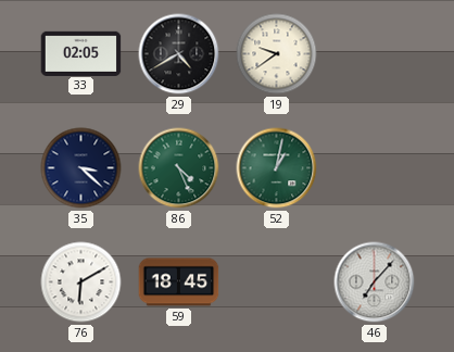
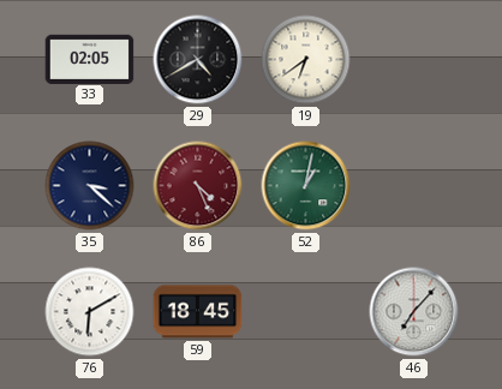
19: 9:39 -> 6:39
86 dial: green -> burgundy
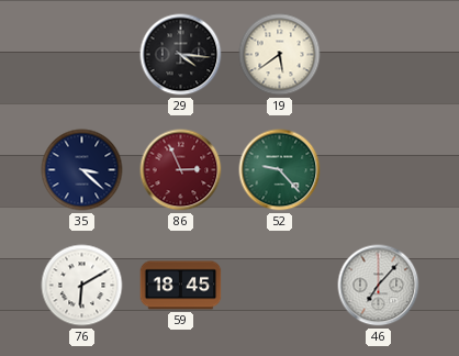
33: 02:05 -> none
29: 4:40 -> 4:16
19: 6:39 -> 5:39
86: 4:26 -> 2:56
52: 1:02 -> 9:23
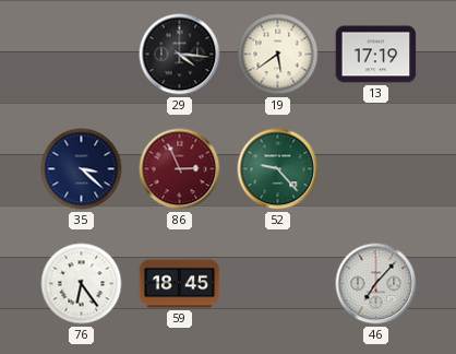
13: none -> 17:19
76: 6:10 -> 6:24
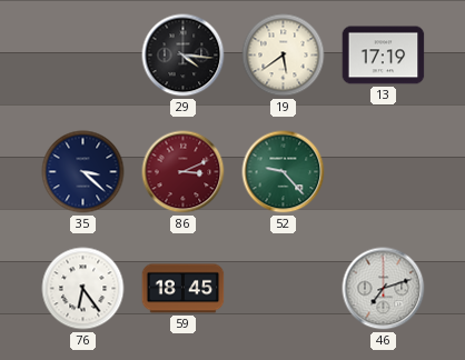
86: 2:56 -> 3:11
46: 7:07 -> 7:12
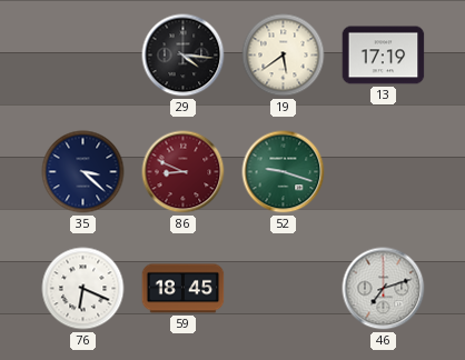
86: 3:11 -> 8:49
52: 9:23 -> 9:18
76: 6:24 -> 6:19
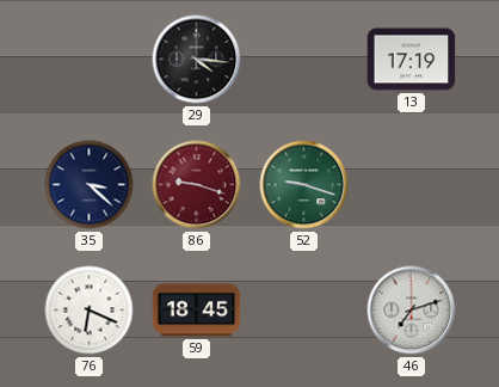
19: 5:39 -> none
86: 8:49 -> 9:18
